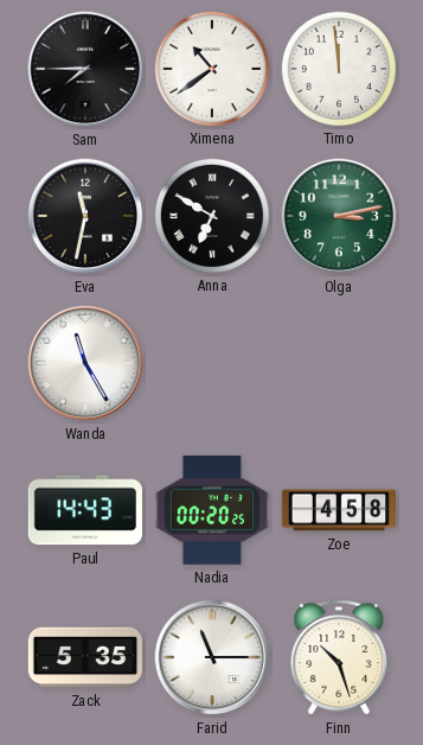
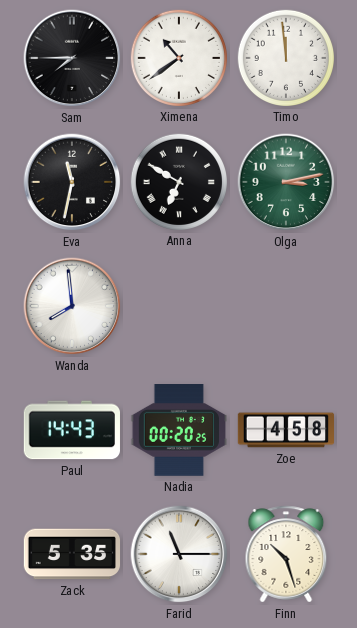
Wanda: 11:25 -> 7:59
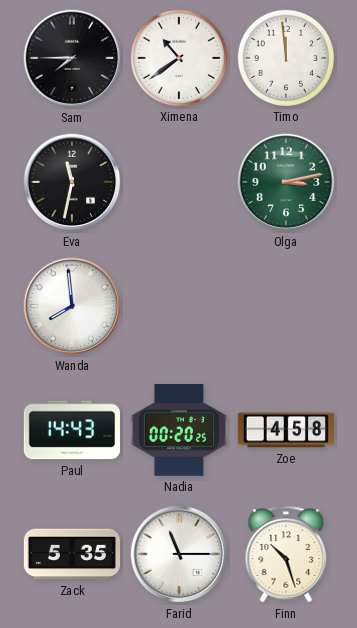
Anna: 6:50 -> none
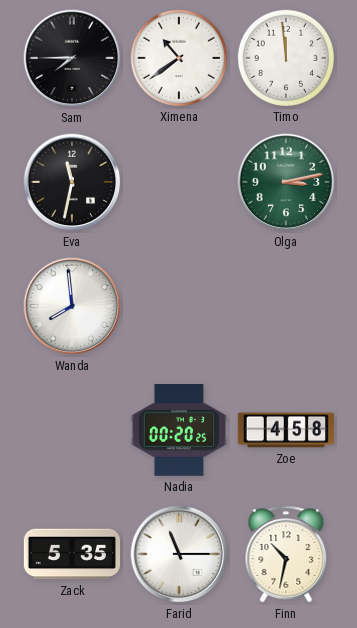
Paul: 14:43 -> none
Finn: 10:27 -> 10:32
